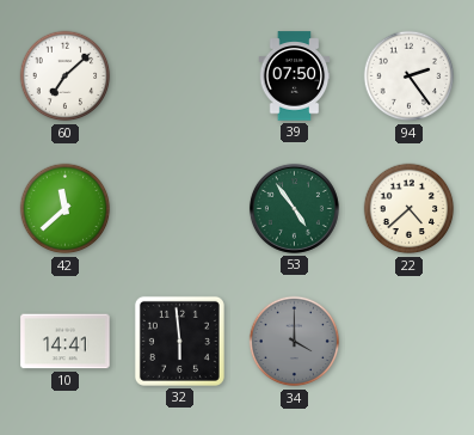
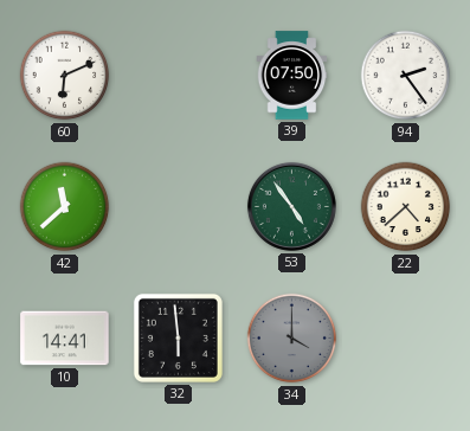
60: 7:08 -> 6:11
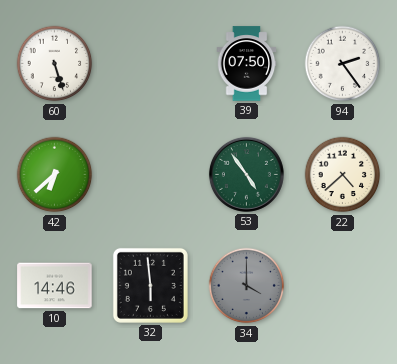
60: 6:11 -> 5:27
42: 11:38 -> 6:38
10: 14:41 -> 14:46
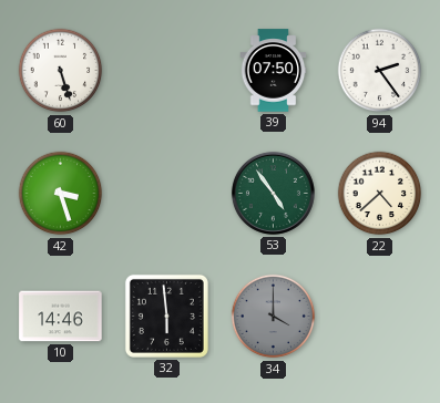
42: 6:38 -> 3:27
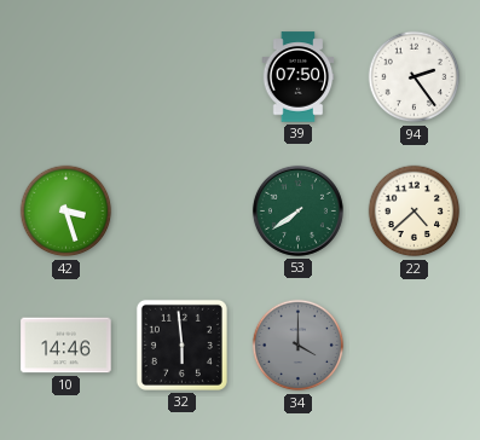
60: 5:27 -> none
53: 4:54 -> 7:39
